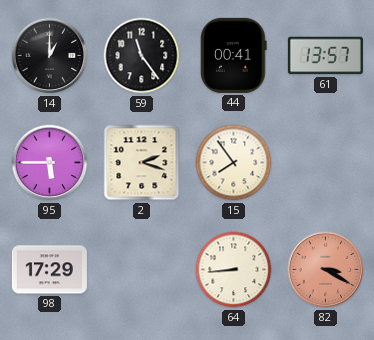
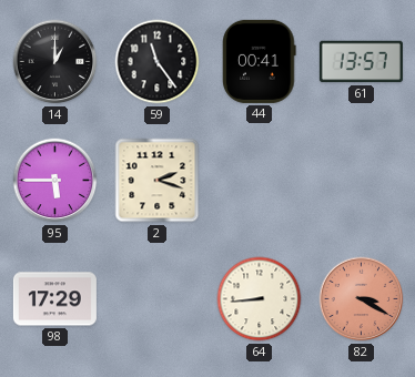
15: 7:54 -> none
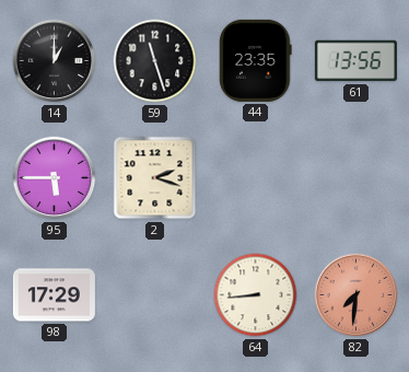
59: 11:24 -> 11:27
44: 00:41 -> 23:35
61: 13:57 -> 13:56
82: 3:20 -> 7:31
